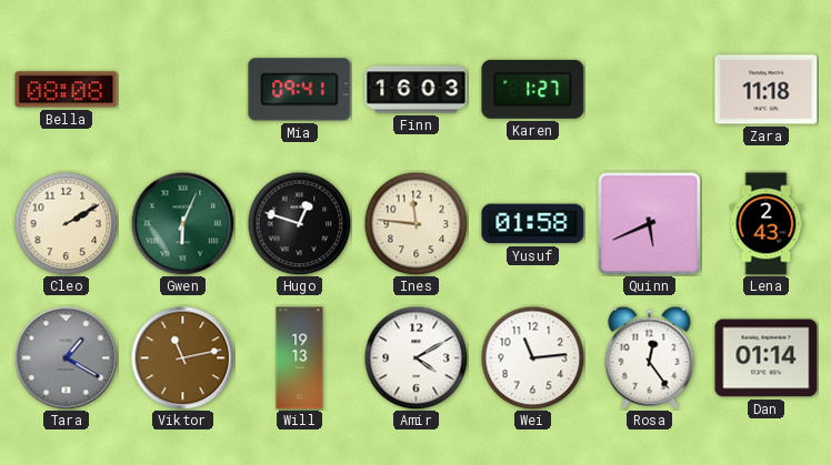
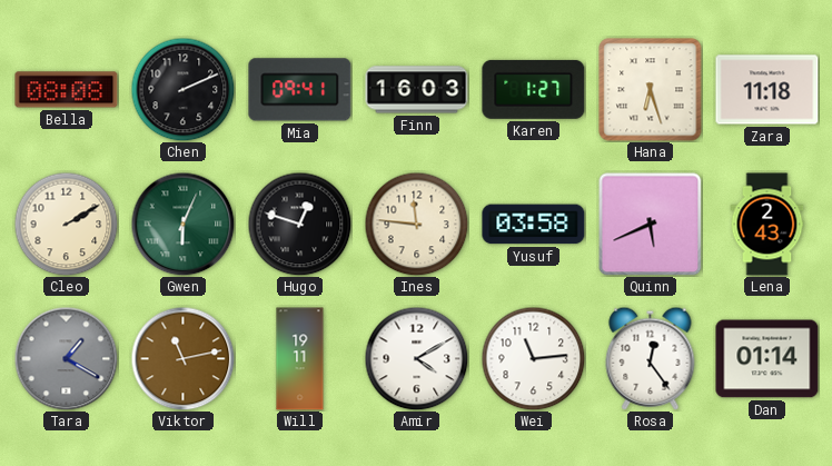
Chen: none -> 2:11
Hana: none -> 6:27
Yusuf: 01:58 -> 03:58
Will: 19:13 -> 19:11
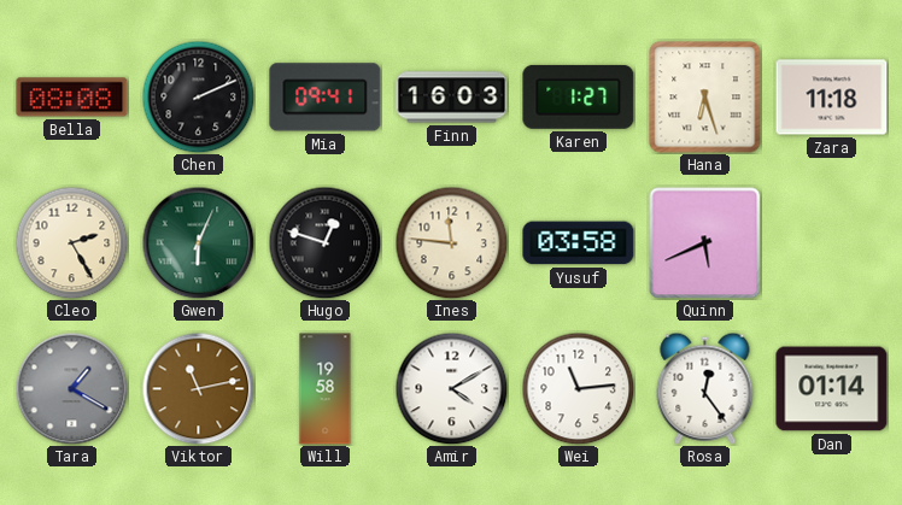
Cleo: 2:10 -> 2:25
Lena: 2:43 -> none
Will: 19:11 -> 19:58
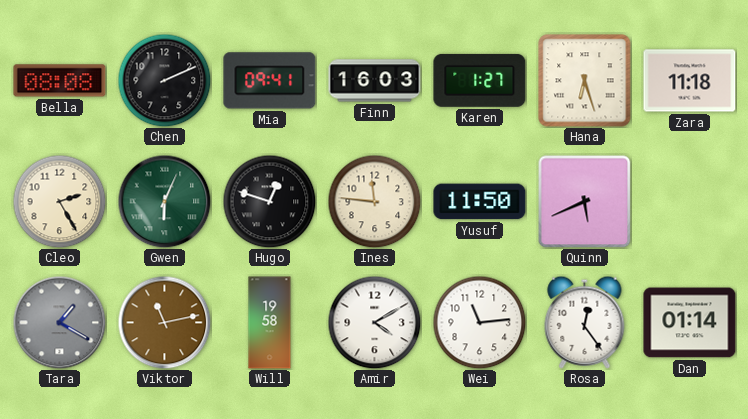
Yusuf: 03:58 -> 11:50
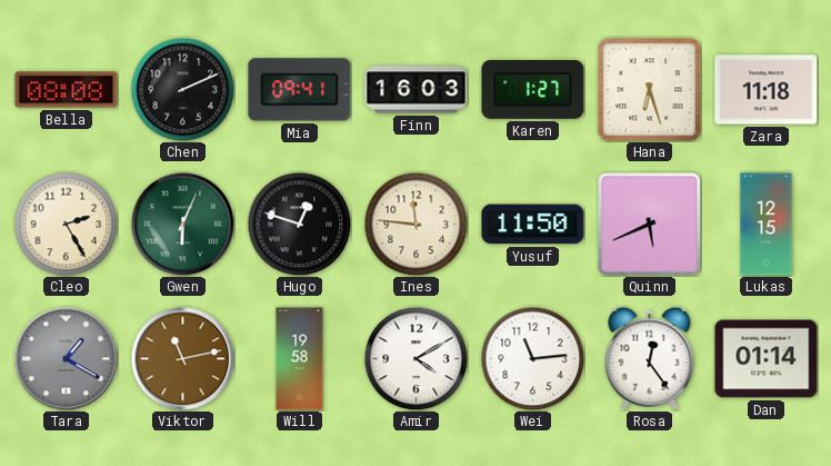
Lukas: none -> 12:15
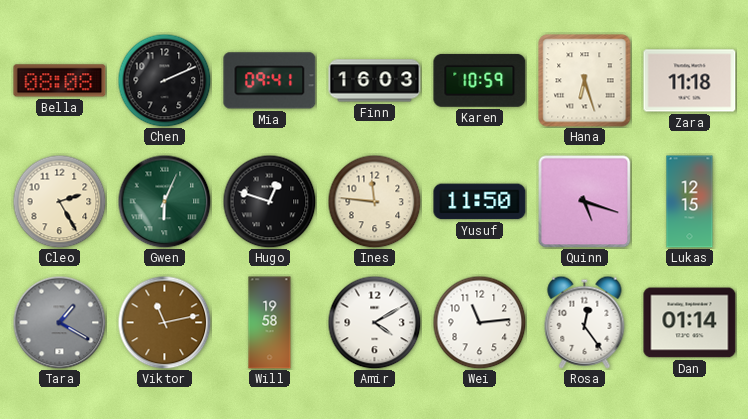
Karen: 1:27 -> 10:59
Quinn: 5:41 -> 5:18
